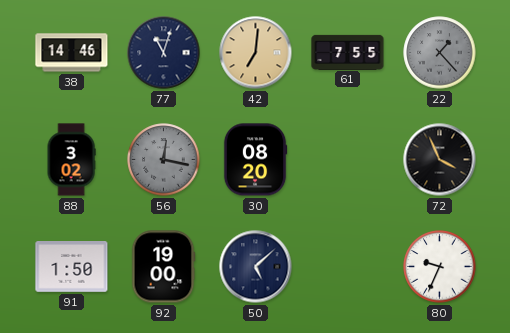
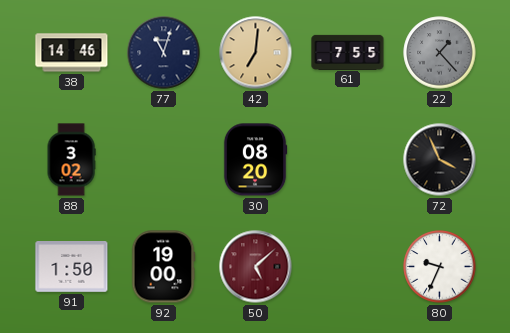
56: 12:17 -> none
50 dial: navy -> burgundy
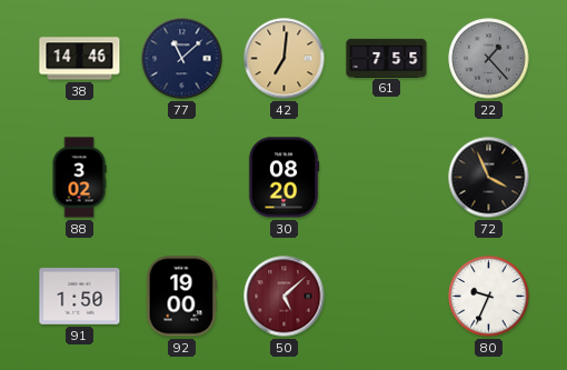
77: 11:03 -> 11:08
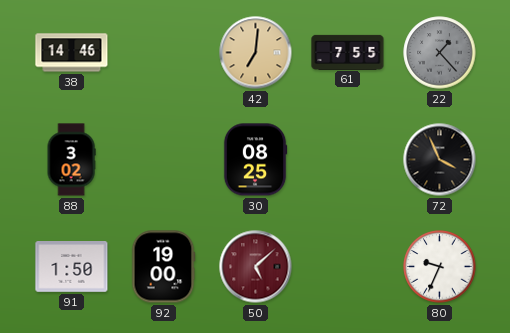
77: 11:08 -> none
30: 08:20 -> 08:25
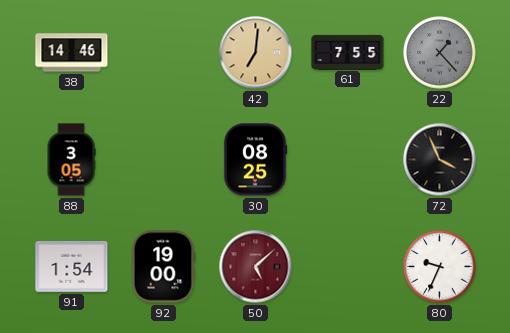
88: 3:02 -> 3:05
91: 1:50 -> 1:54
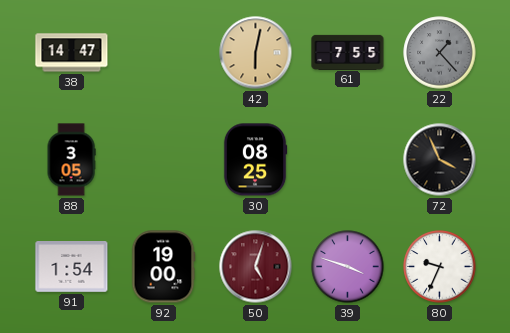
38: 14:46 -> 14:47
42: 7:01 -> 6:02
50: 5:08 -> 5:03
39: none -> 3:48
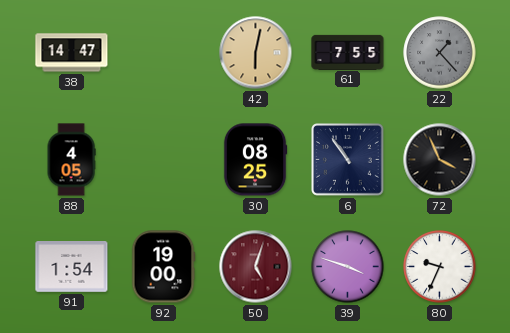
88: 3:05 -> 4:05
6: none -> 10:54
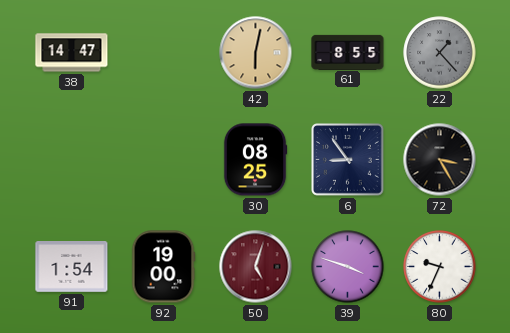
61: 7:55 -> 8:55
88: 4:05 -> none
6: 10:54 -> 8:54
72: 3:56 -> 3:25
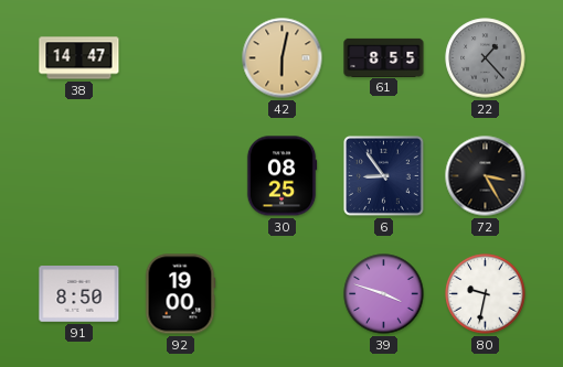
91: 1:54 -> 8:50
50: 5:03 -> none
80: 9:34 -> 9:32
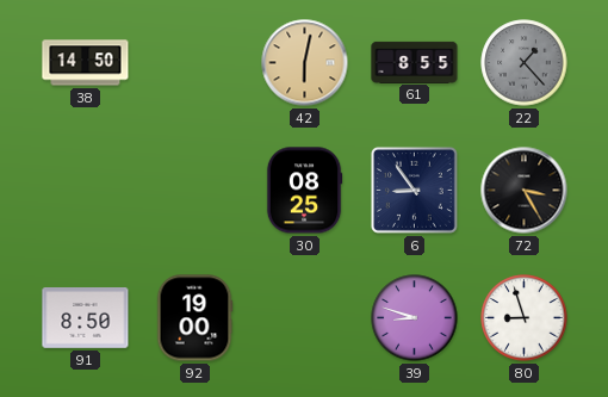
38: 14:47 -> 14:50
39: 3:48 -> 8:48
80: 9:32 -> 8:57
